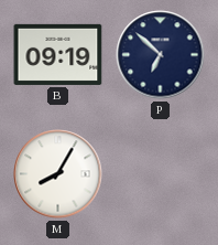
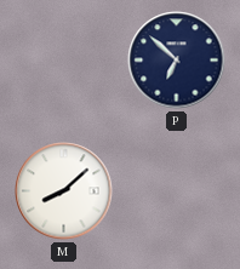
B: 09:19 -> none
M: 8:05 -> 8:08
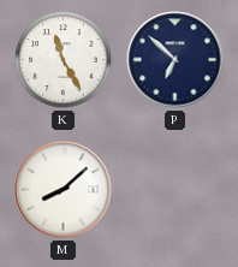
K: none -> 11:25
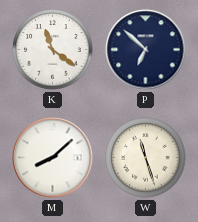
K: 11:25 -> 11:21
W: none -> 11:27
